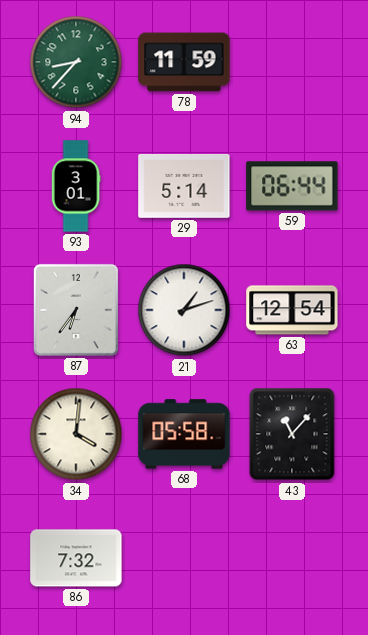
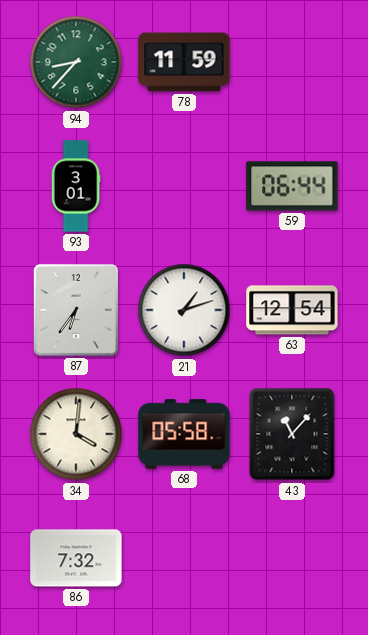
29: 5:14 -> none
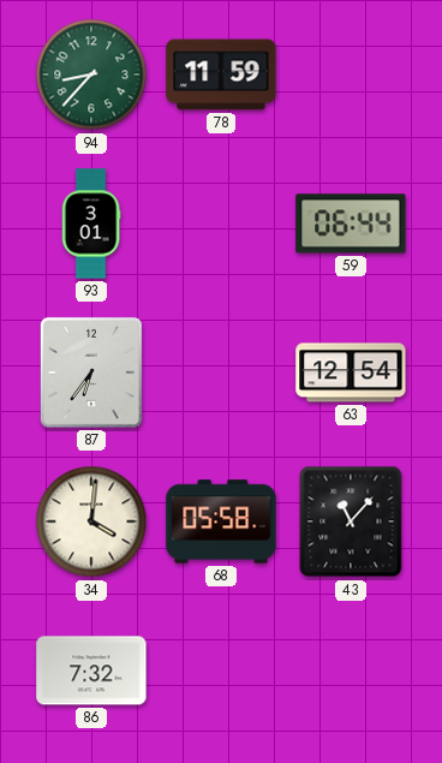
21: 1:12 -> none
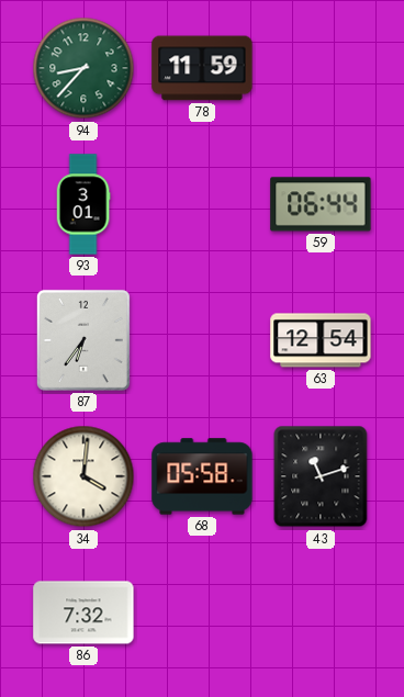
43: 11:07 -> 11:12
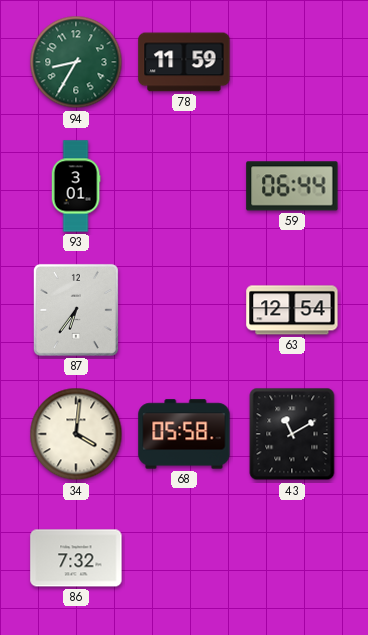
94: 8:37 -> 8:35
43: 11:12 -> 11:10
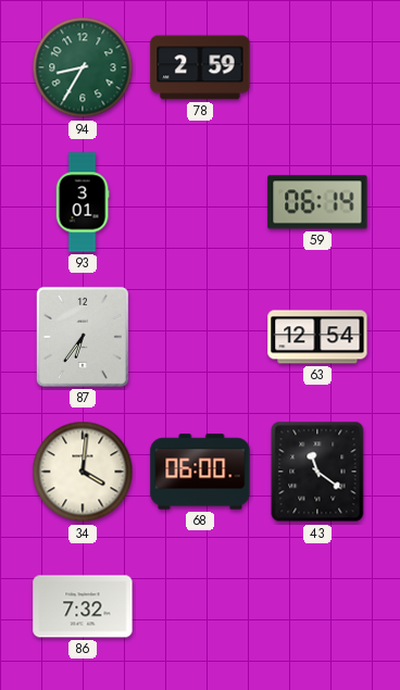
78: 11:59 -> 2:59
59: 06:44 -> 06:14
68: 05:58 -> 06:00
43: 11:10 -> 11:21
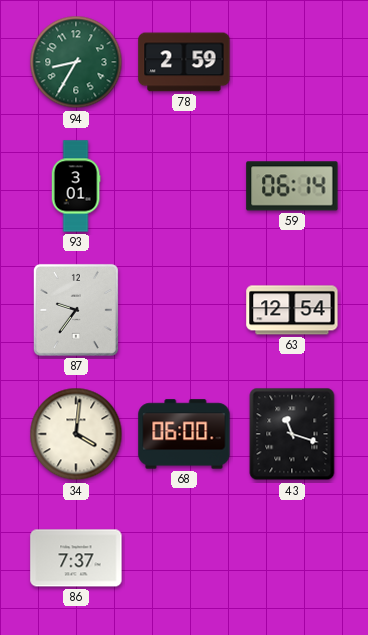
87: 6:36 -> 9:36
43: 11:21 -> 11:18
86: 7:32 -> 7:37
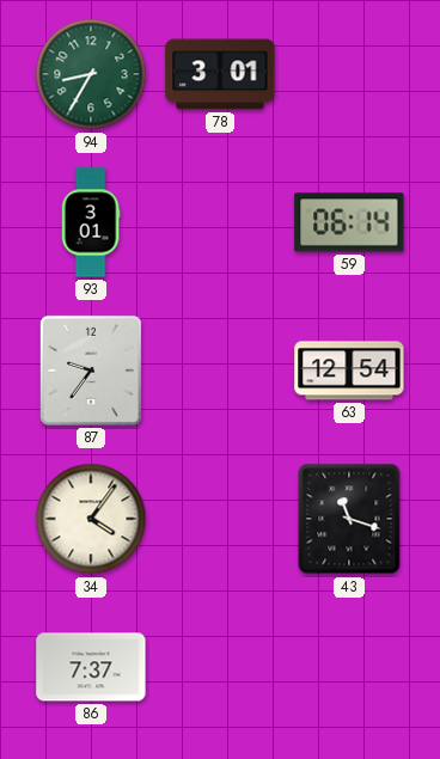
78: 2:59 -> 3:01
34: 4:01 -> 4:06
68: 06:00 -> none
